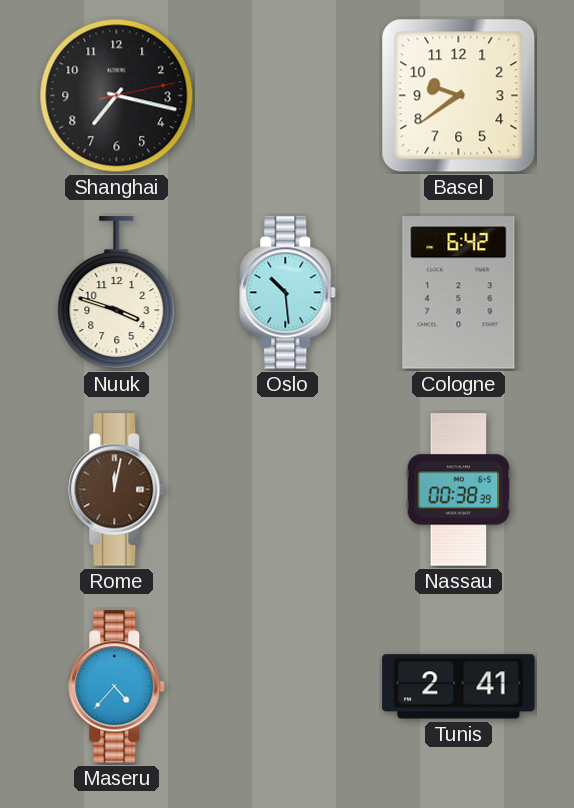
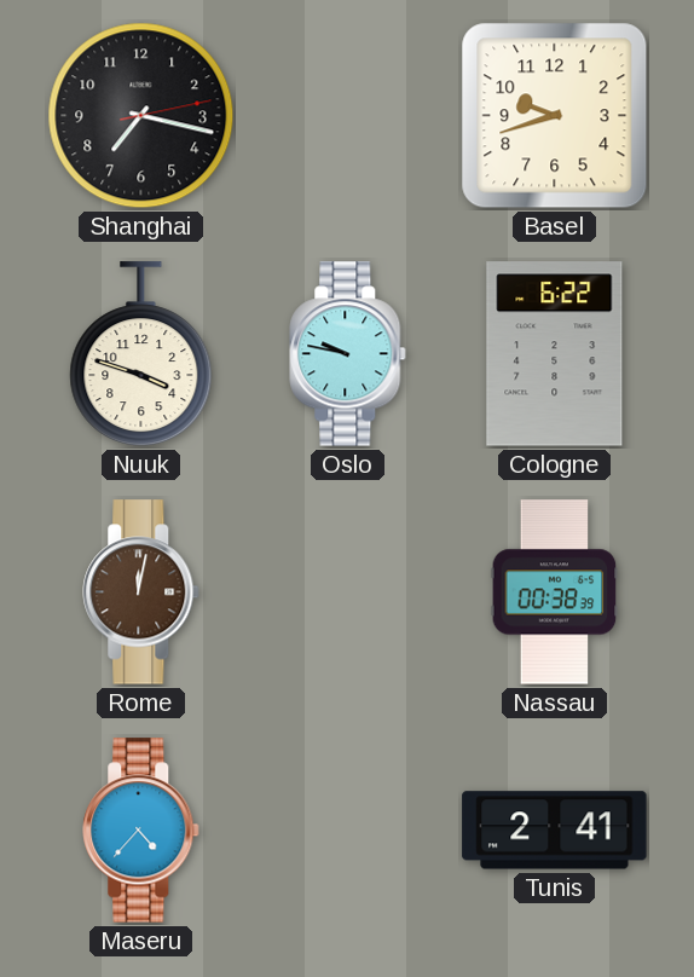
Basel: 9:39 -> 9:42
Oslo: 10:29 -> 9:47
Cologne: 6:42 -> 6:22
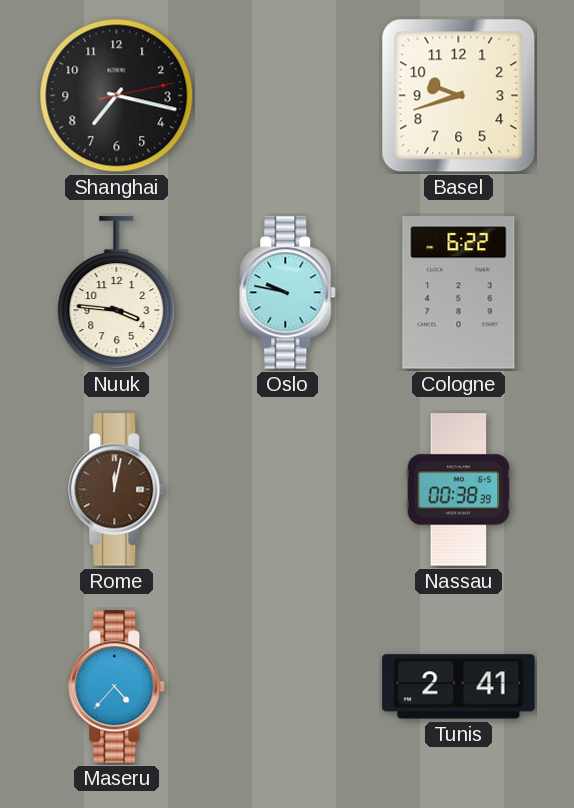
Nuuk: 3:48 -> 3:46
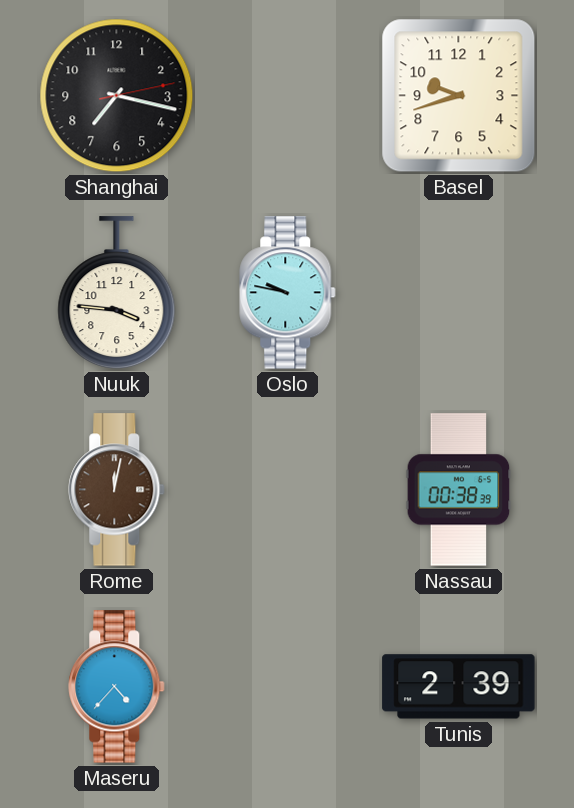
Cologne: 6:22 -> none
Tunis: 2:41 -> 2:39
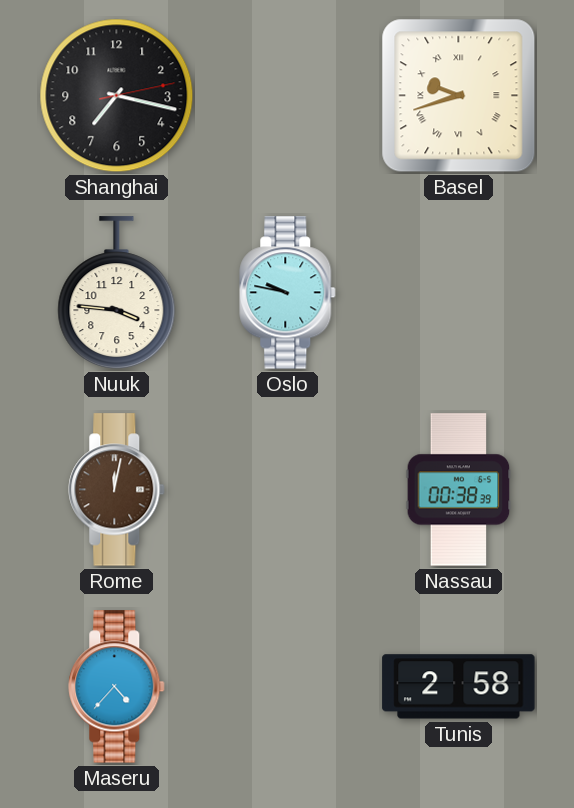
Basel numerals: Arabic -> Roman
Tunis: 2:39 -> 2:58
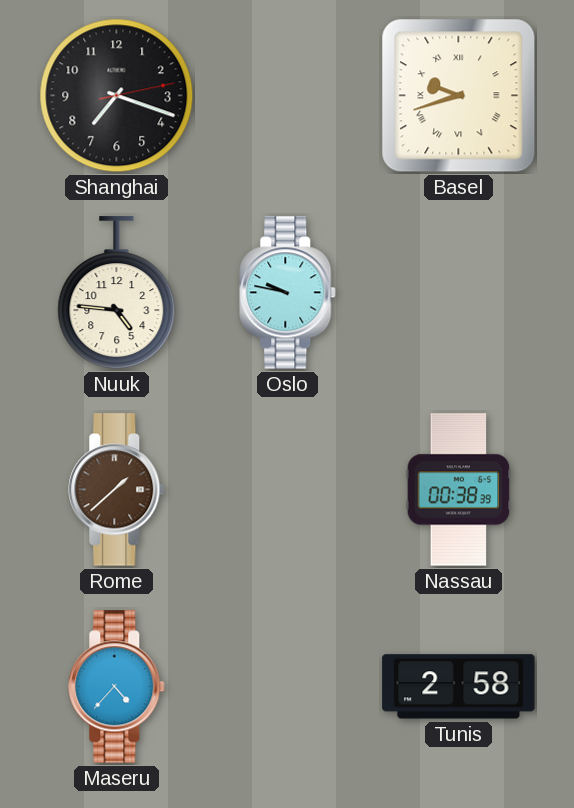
Shanghai: 7:17 -> 7:18
Nuuk: 3:46 -> 4:46
Rome: 12:02 -> 1:38
